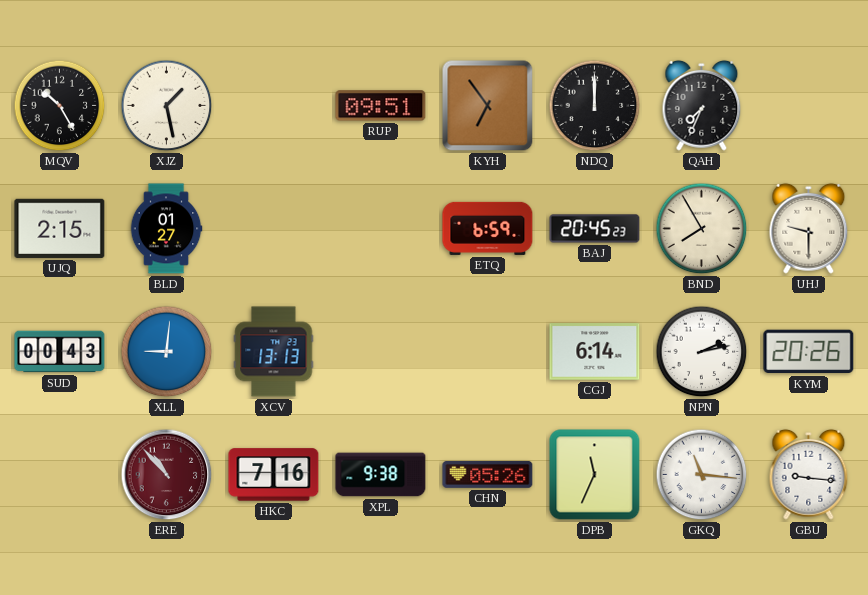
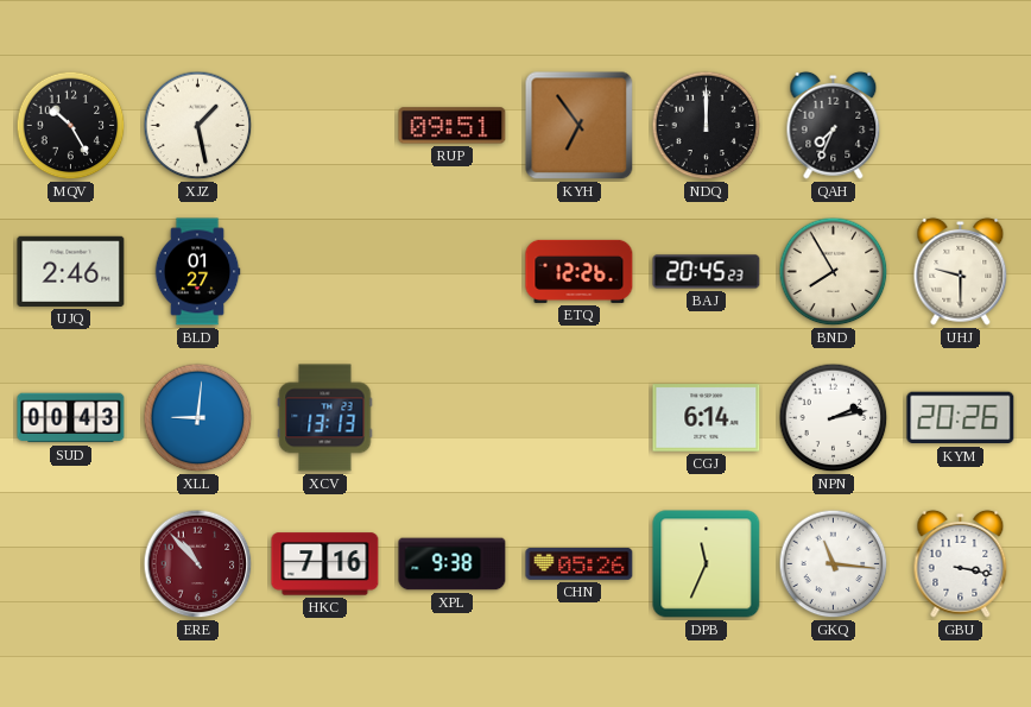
UJQ: 2:15 -> 2:46
ETQ: 6:59 -> 12:26
GBU: 9:16 -> 3:17
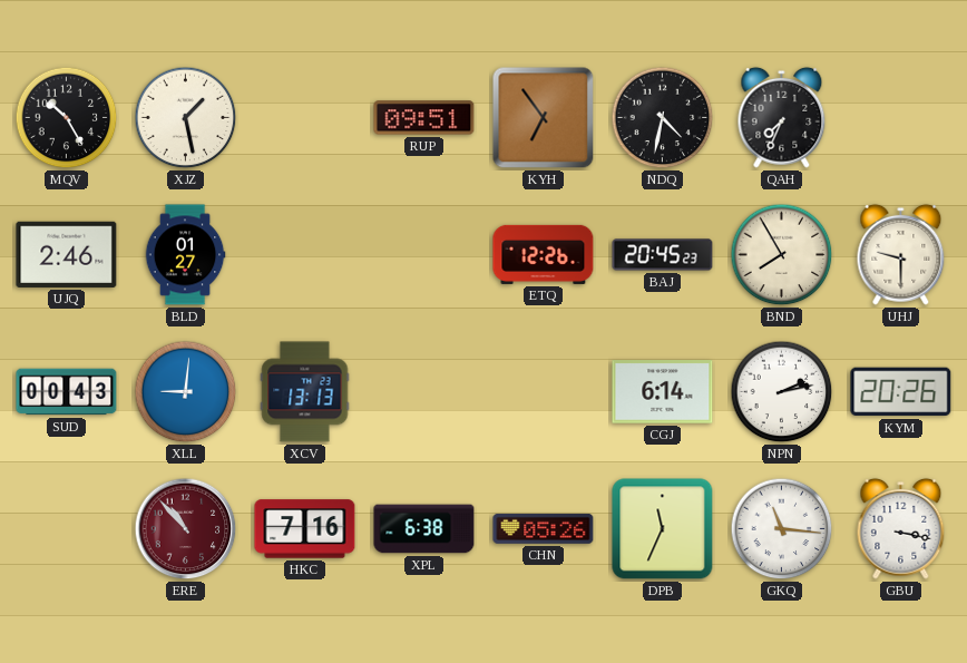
NDQ: 12:00 -> 4:32
XPL: 9:38 -> 6:38
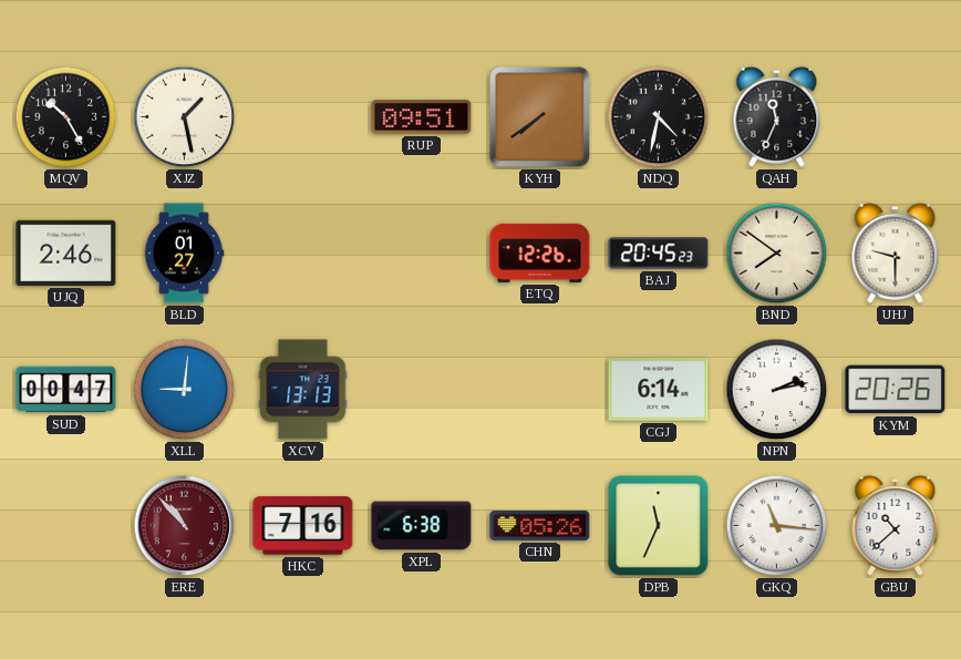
KYH: 6:54 -> 7:39
QAH: 7:34 -> 11:34
BND: 7:55 -> 7:51
SUD: 00:43 -> 00:47
GBU: 3:17 -> 10:38
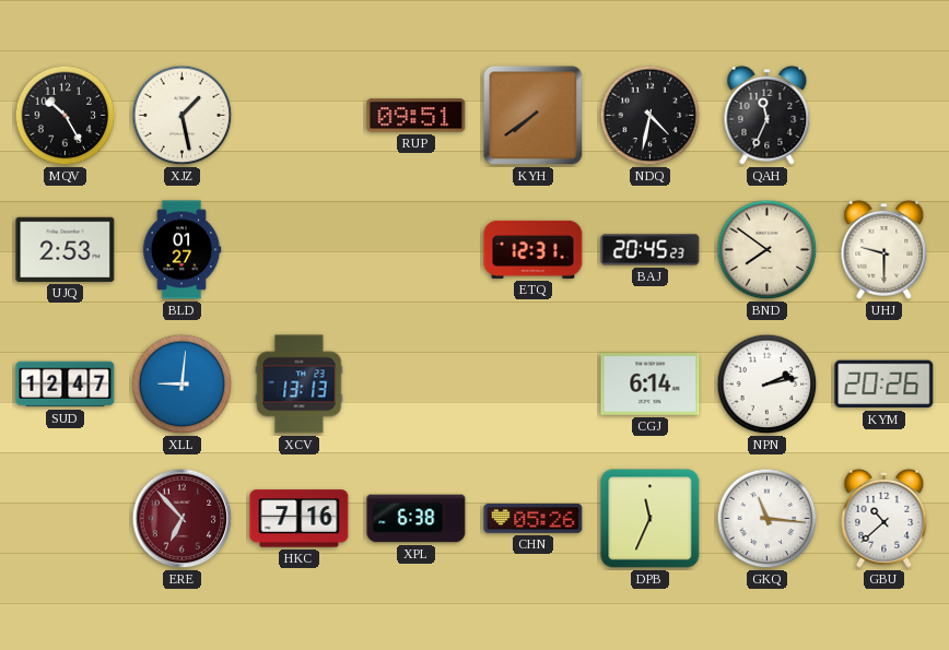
UJQ: 2:46 -> 2:53
ETQ: 12:26 -> 12:31
SUD: 00:47 -> 12:47
ERE: 10:53 -> 6:53
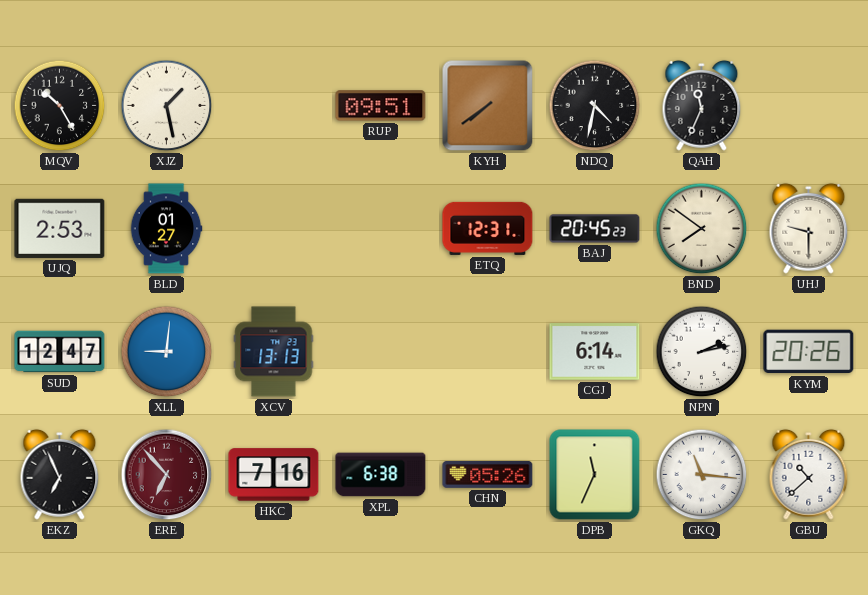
EKZ: none -> 6:56
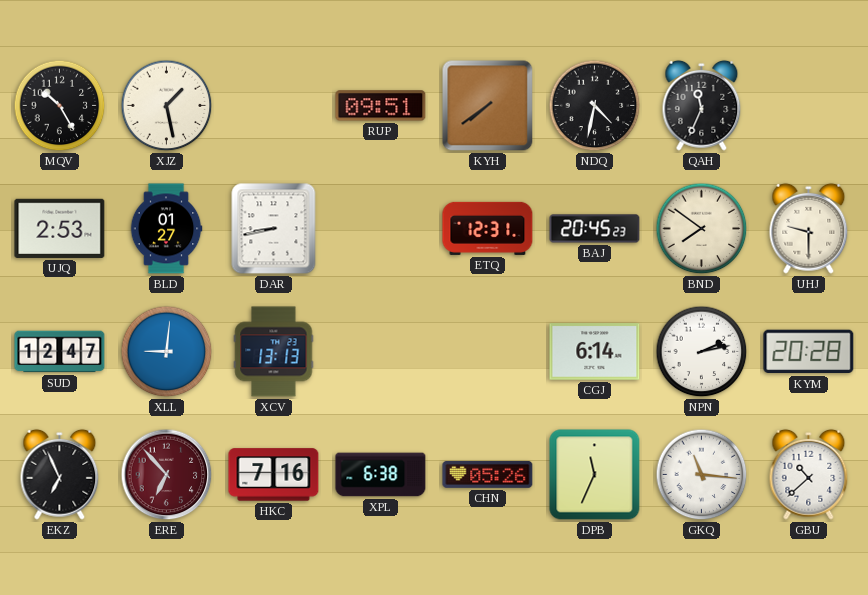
DAR: none -> 8:43
KYM: 20:26 -> 20:28
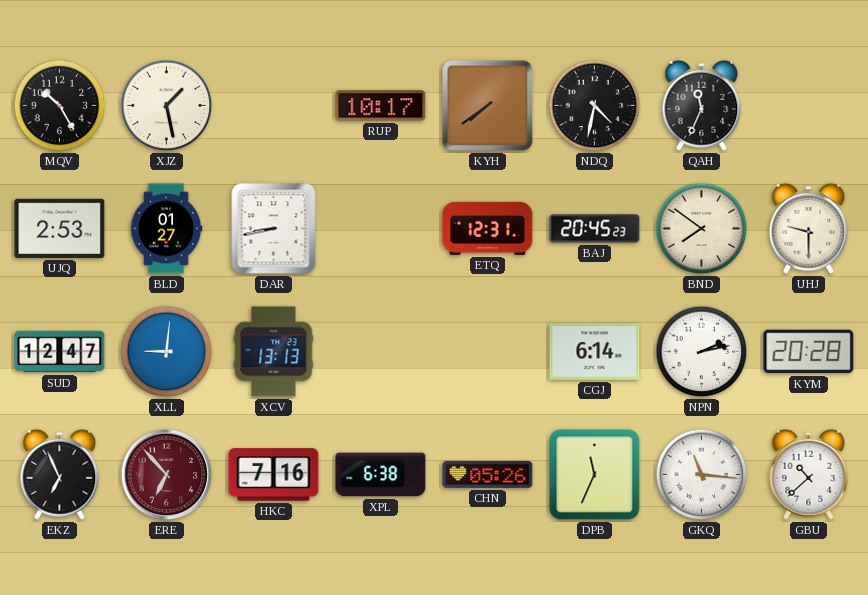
RUP: 09:51 -> 10:17
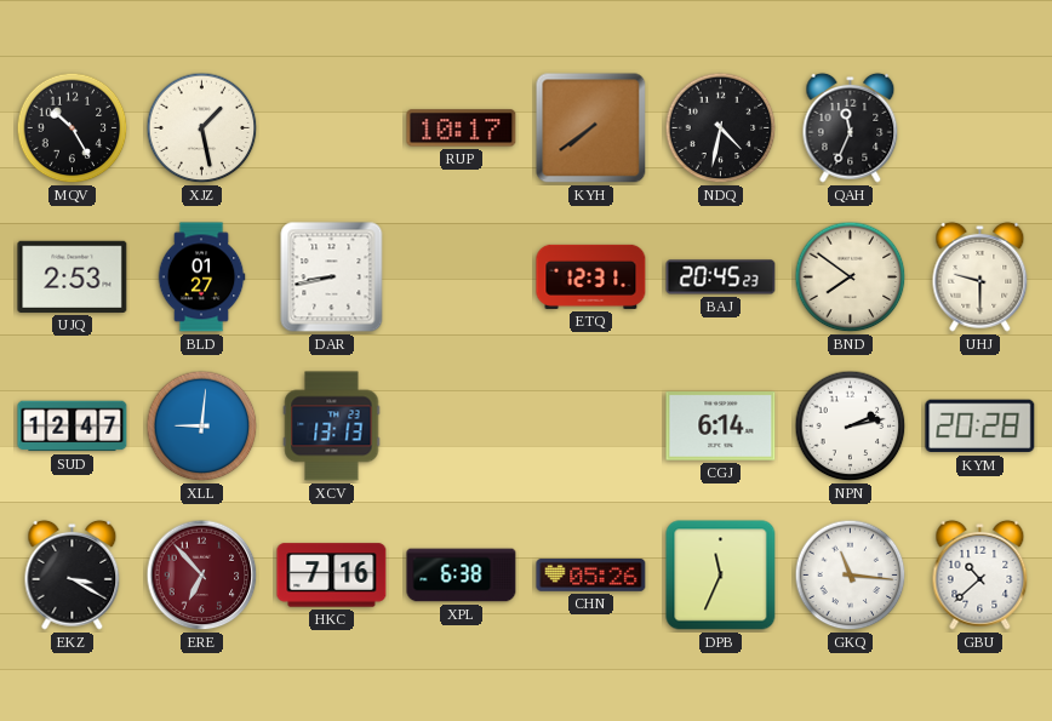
EKZ: 6:56 -> 3:20
